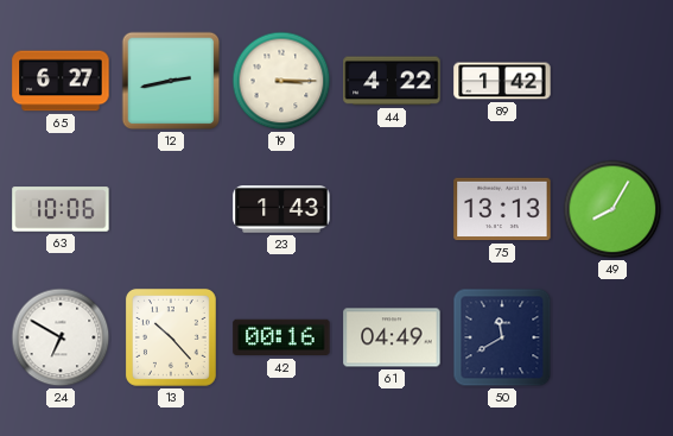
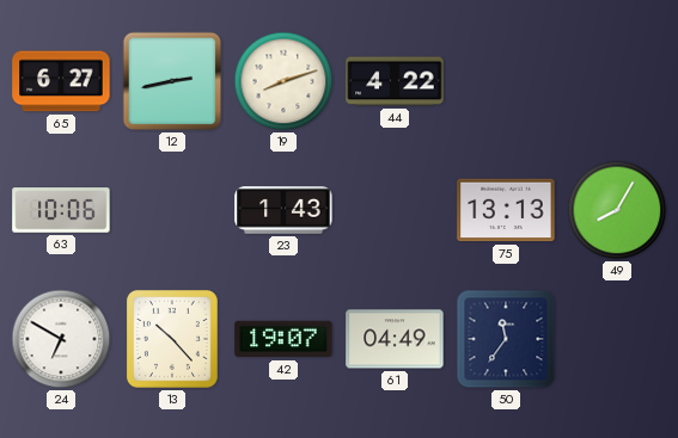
19: 3:15 -> 8:12
89: 1:42 -> none
42: 00:16 -> 19:07
50: 11:40 -> 11:36
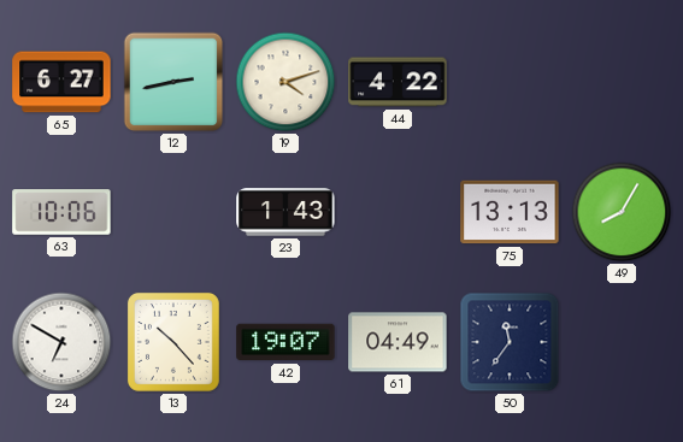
19: 8:12 -> 4:12
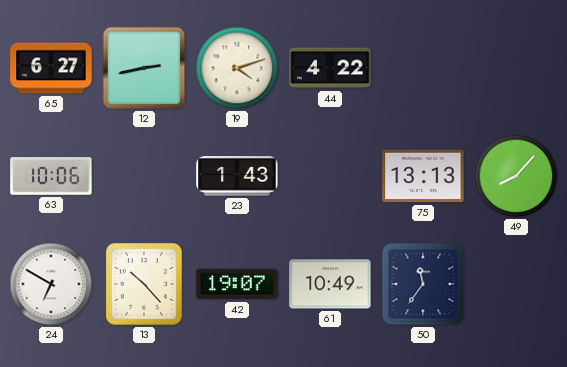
49: 8:05 -> 8:07
61: 04:49 -> 10:49
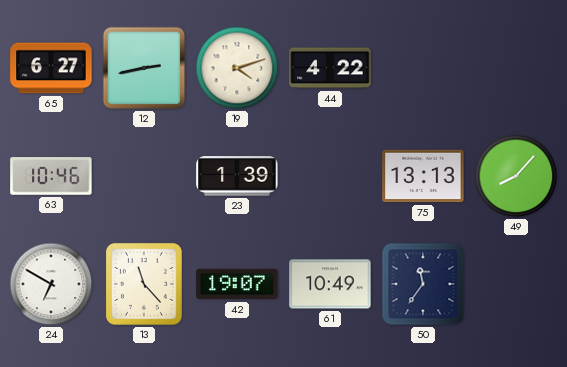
63: 10:06 -> 10:46
23: 1:43 -> 1:39
13: 10:23 -> 11:23
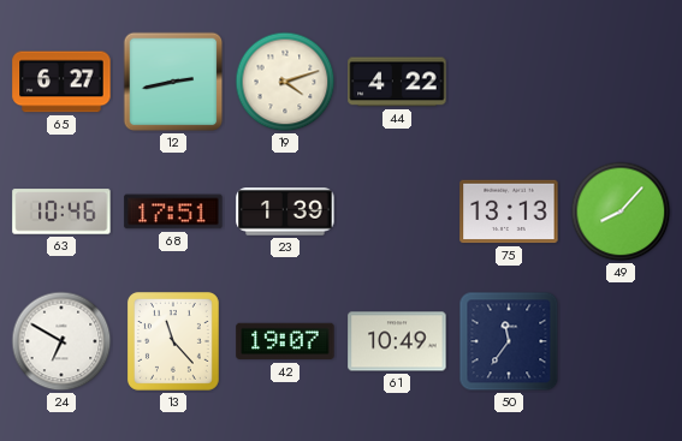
68: none -> 17:51
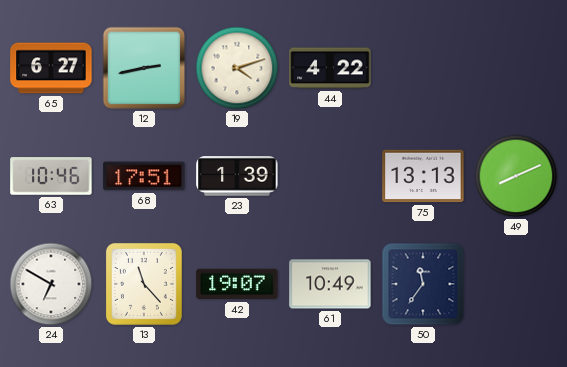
49: 8:07 -> 8:11
